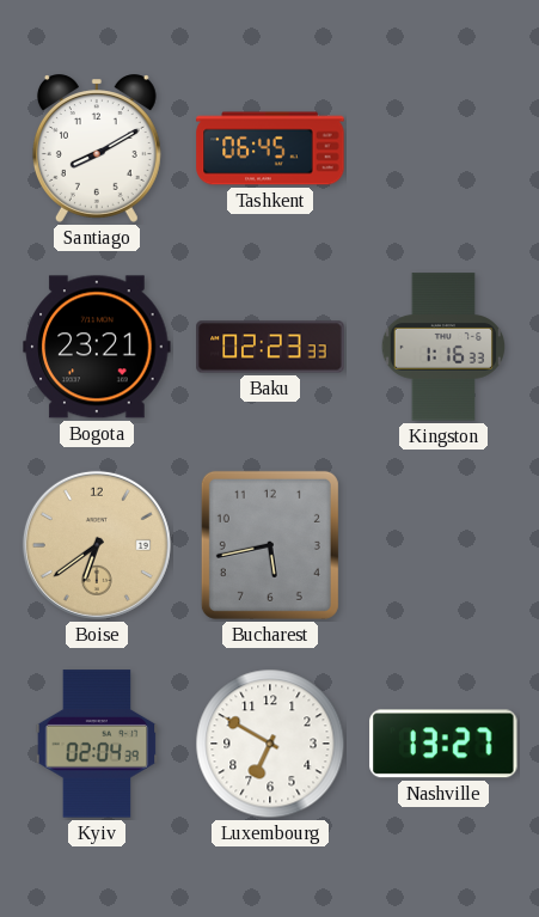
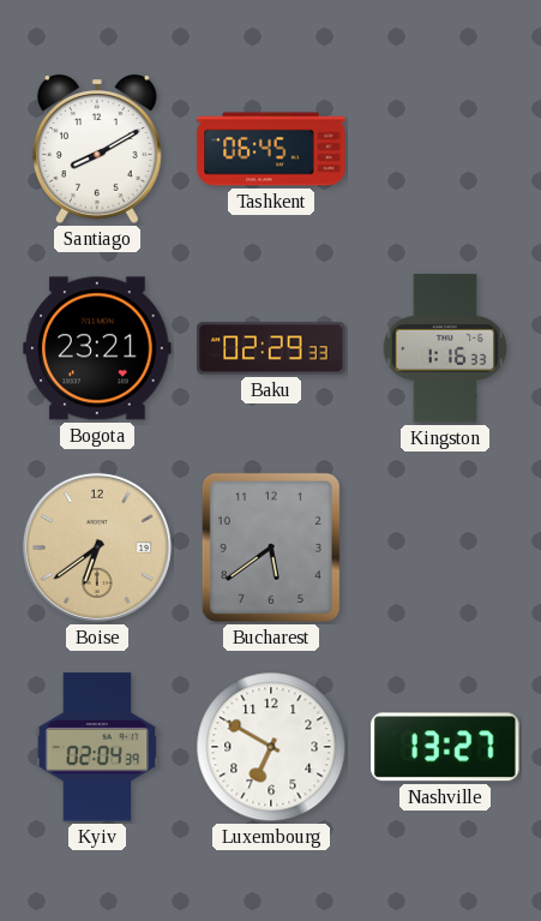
Baku: 02:23 -> 02:29
Bucharest: 5:43 -> 5:39
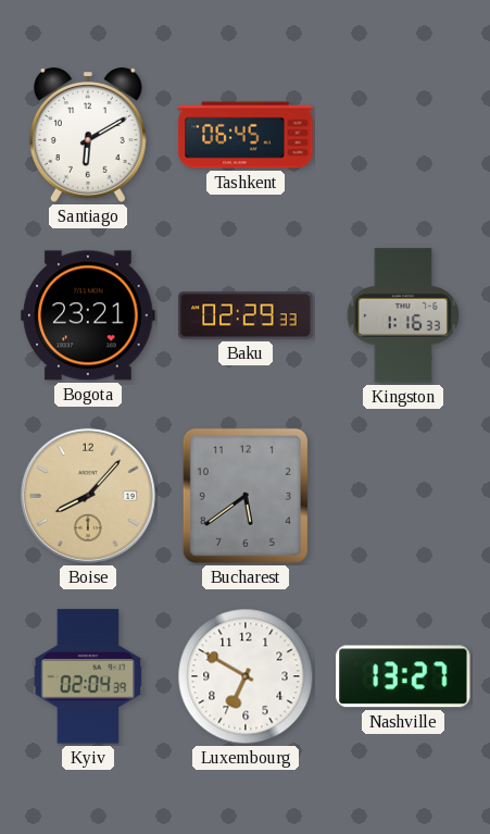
Santiago: 8:10 -> 6:10
Boise: 6:39 -> 8:07
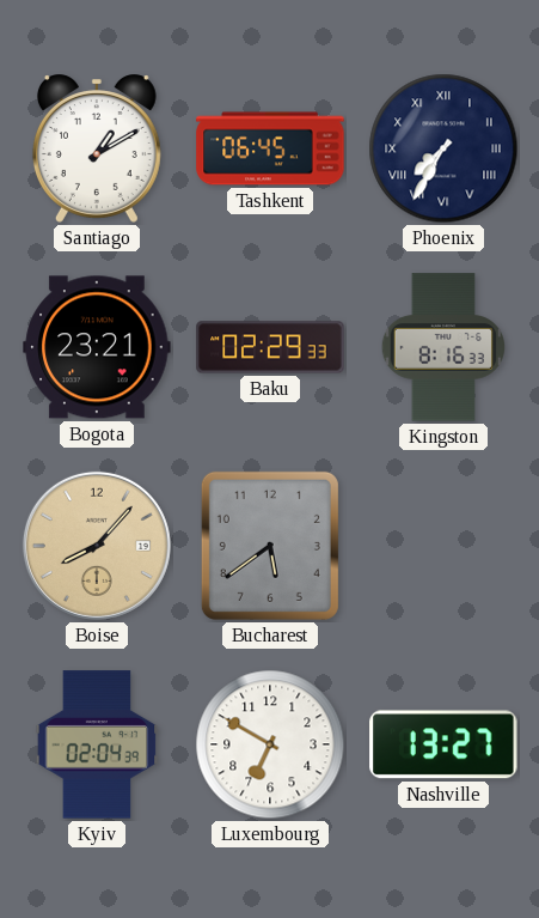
Santiago: 6:10 -> 1:10
Phoenix: none -> 7:35
Kingston: 1:16 -> 8:16
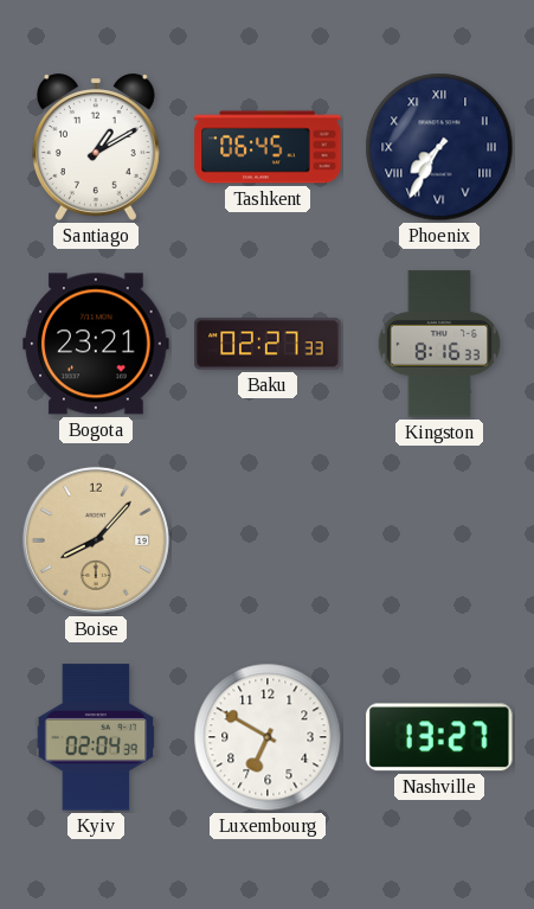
Baku: 02:29 -> 02:27
Bucharest: 5:39 -> none
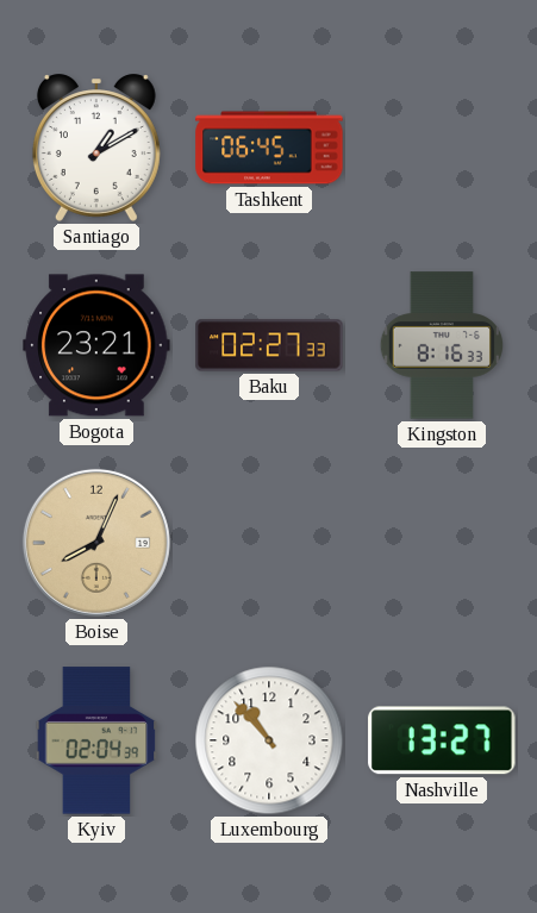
Phoenix: 7:35 -> none
Boise: 8:07 -> 8:04
Luxembourg: 6:50 -> 10:53
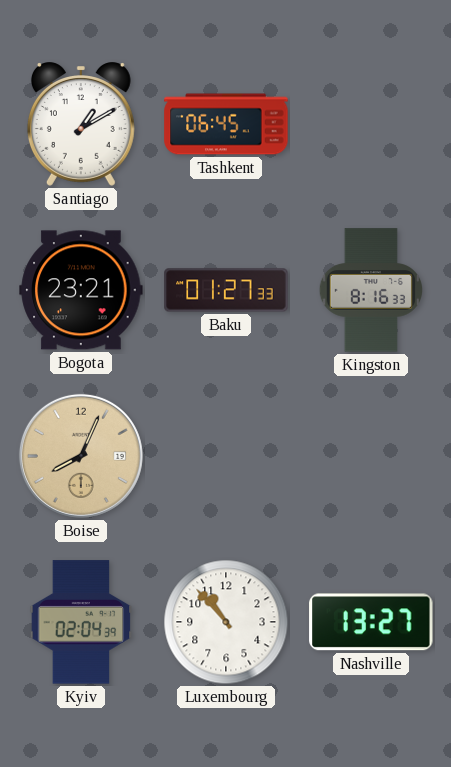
Baku: 02:27 -> 01:27
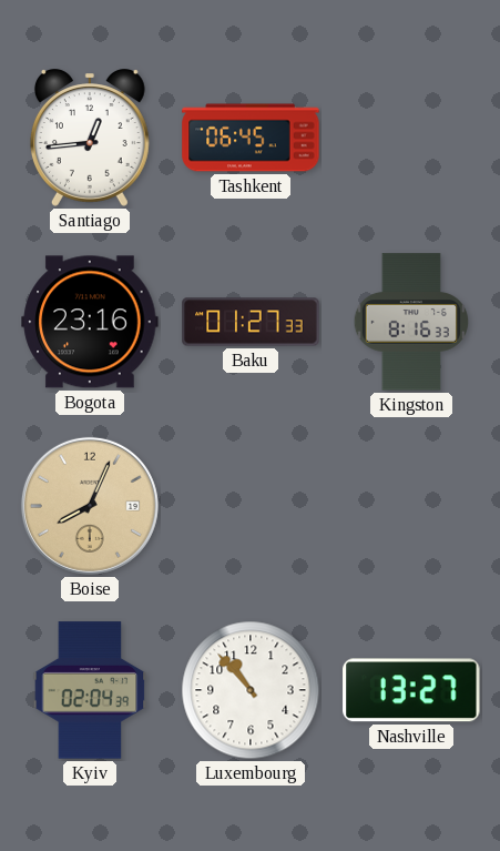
Santiago: 1:10 -> 12:44
Bogota: 23:21 -> 23:16
